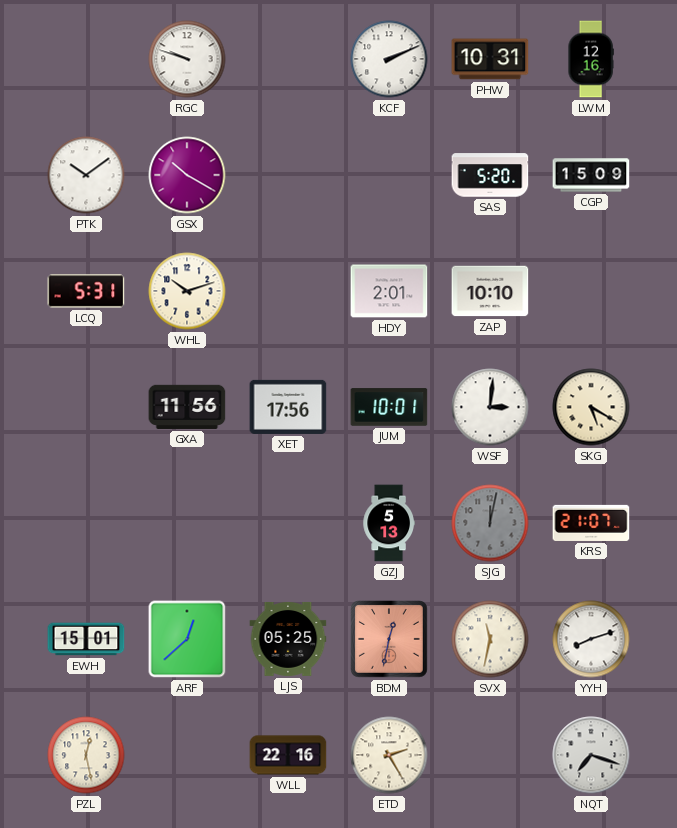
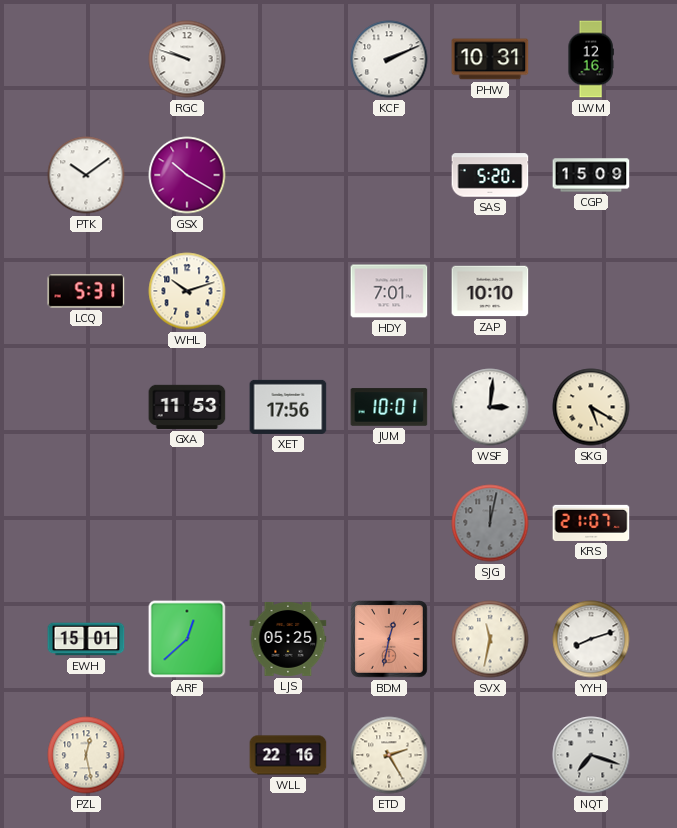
HDY: 2:01 -> 7:01
GXA: 11:56 -> 11:53
GZJ: 5:13 -> none
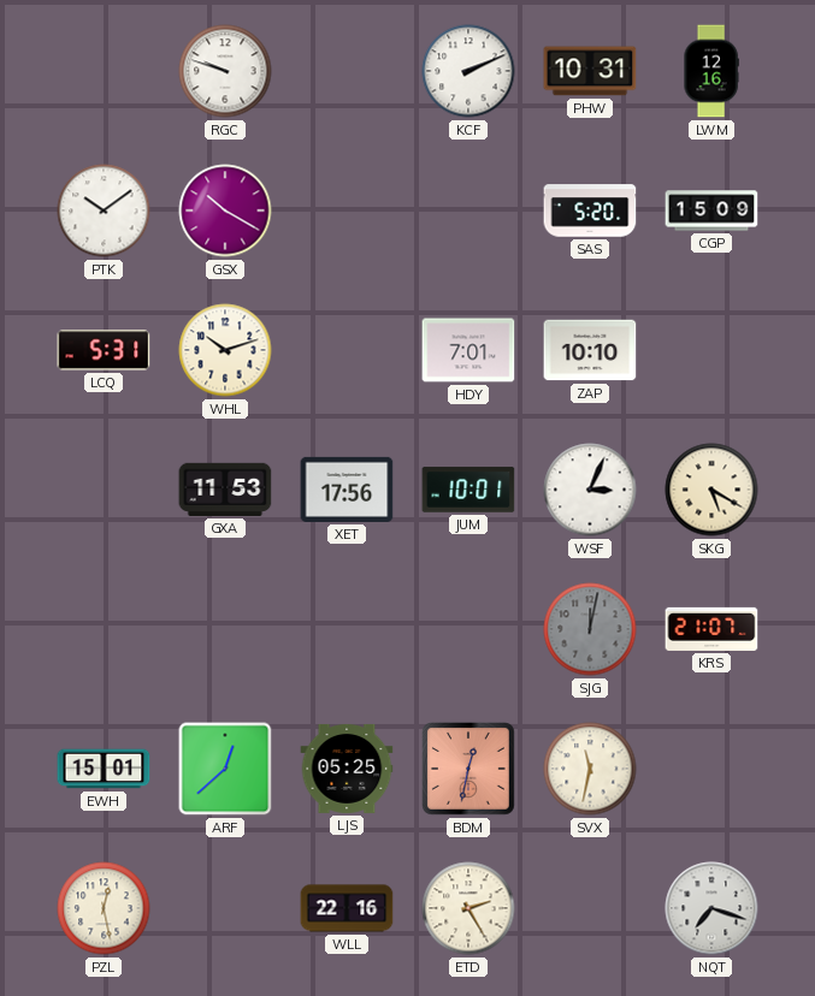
WSF: 3:01 -> 3:04
YYH: 8:12 -> none
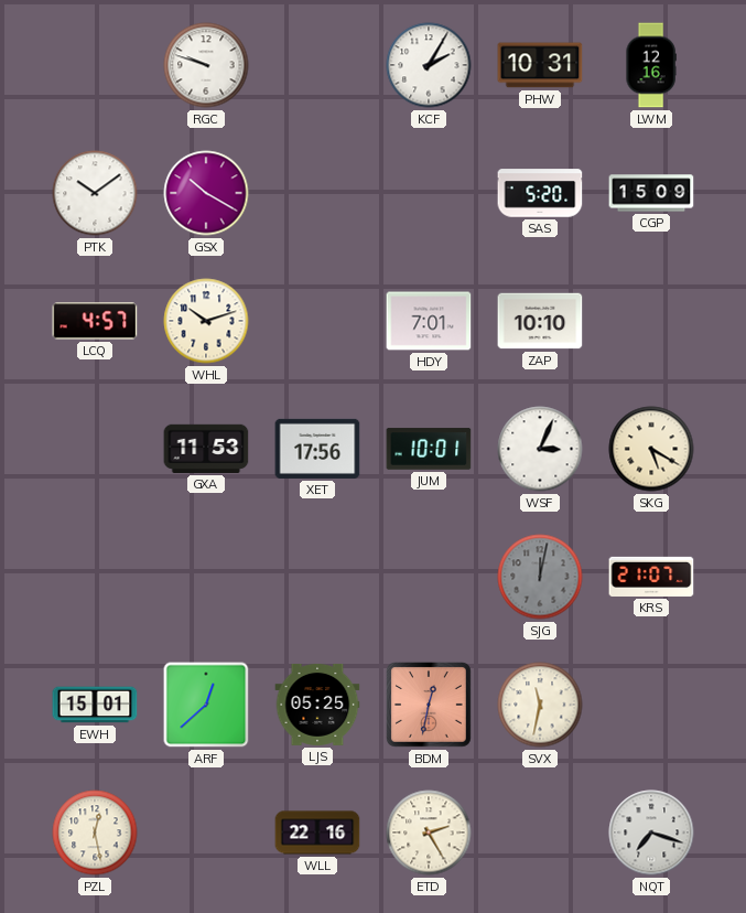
KCF: 2:11 -> 2:05
LCQ: 5:31 -> 4:57
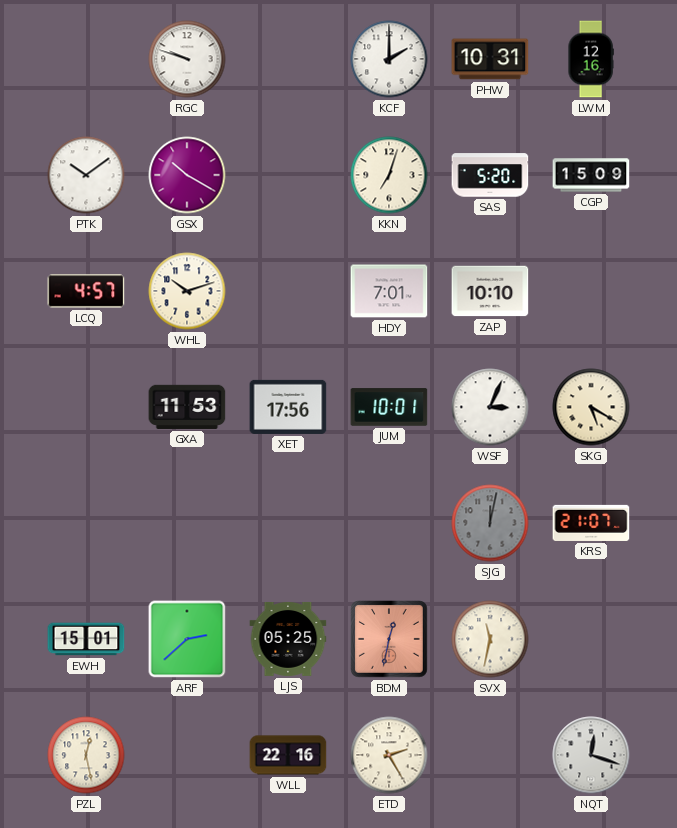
KCF: 2:05 -> 2:00
KKN: none -> 7:03
ARF: 12:38 -> 2:38
NQT: 7:18 -> 12:18
